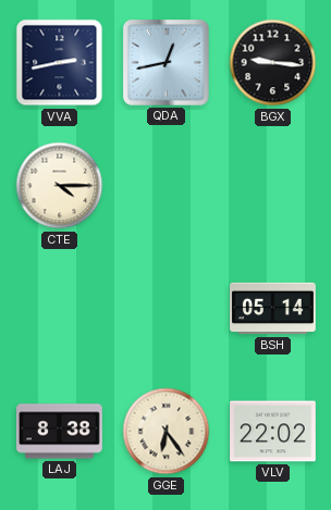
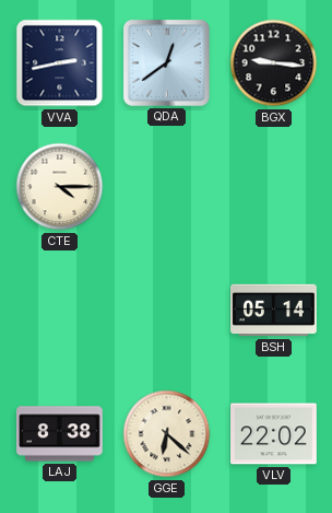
QDA: 12:43 -> 12:39
GGE: 6:24 -> 6:22
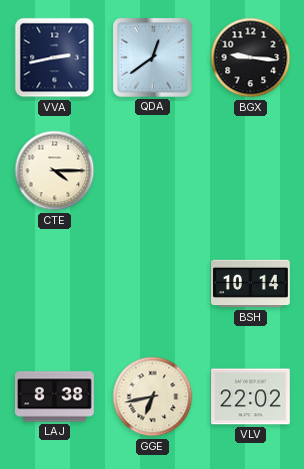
BSH: 05:14 -> 10:14
GGE: 6:22 -> 6:43
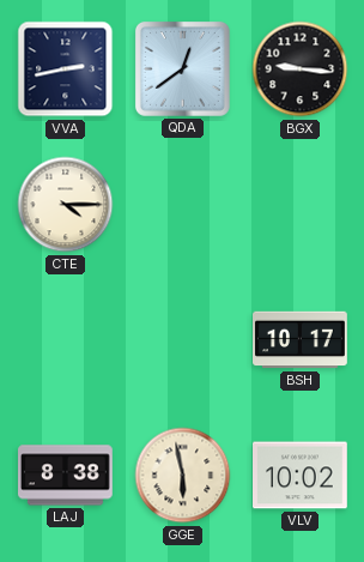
BSH: 10:14 -> 10:17
GGE: 6:43 -> 5:58
VLV: 22:02 -> 10:02
